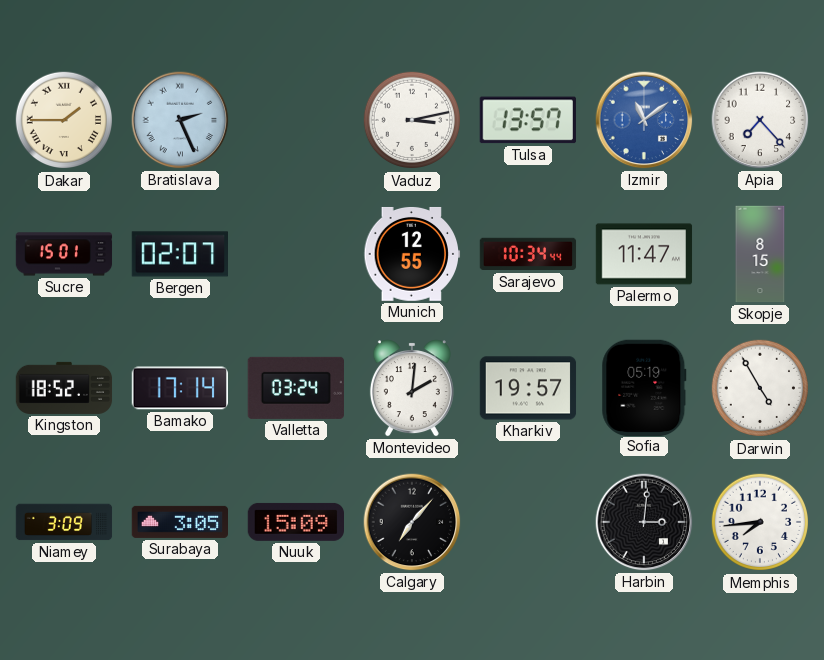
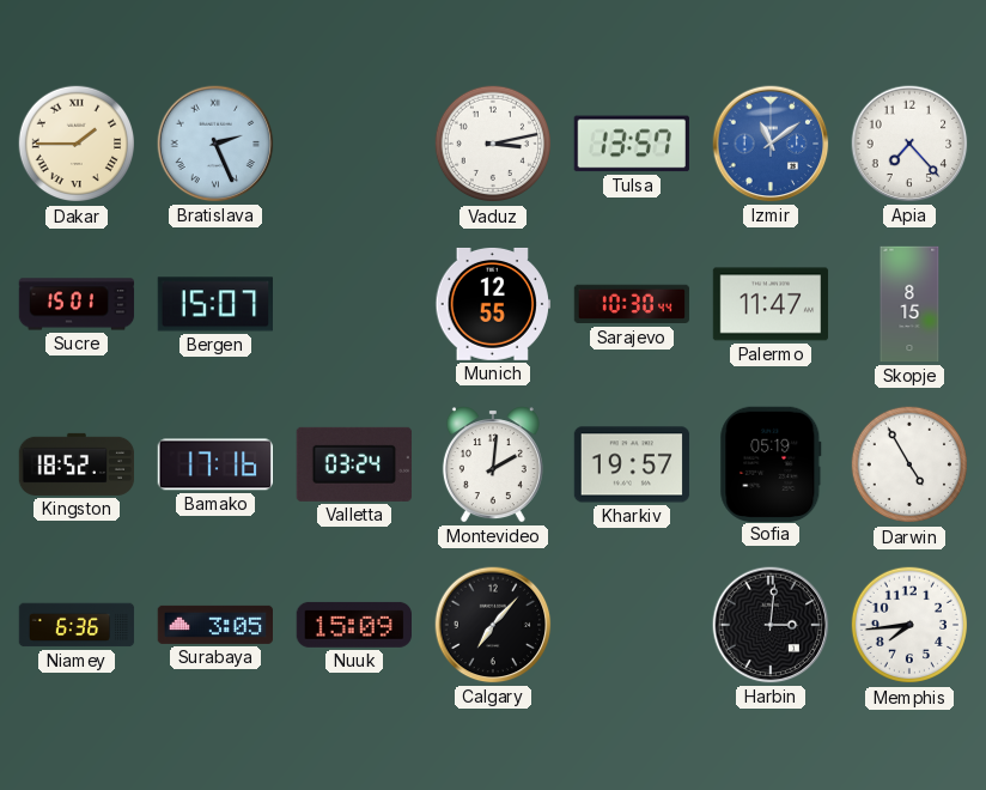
Bergen: 02:07 -> 15:07
Sarajevo: 10:34 -> 10:30
Bamako: 17:14 -> 17:16
Niamey: 3:09 -> 6:36
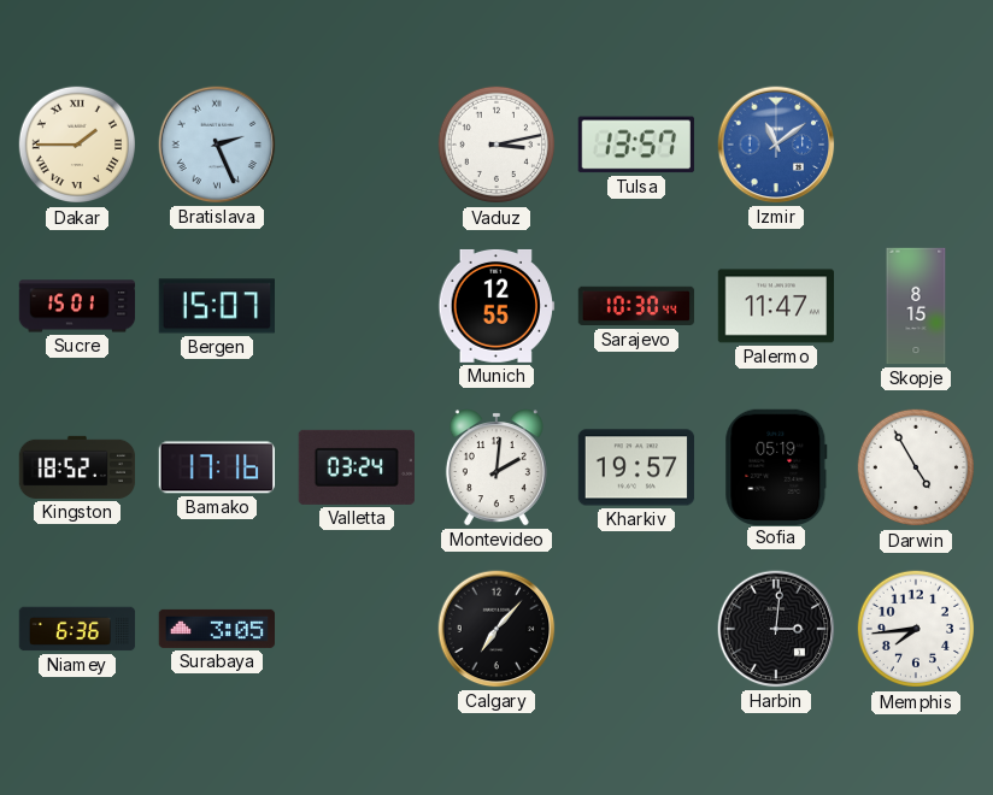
Apia: 7:23 -> none
Nuuk: 15:09 -> none
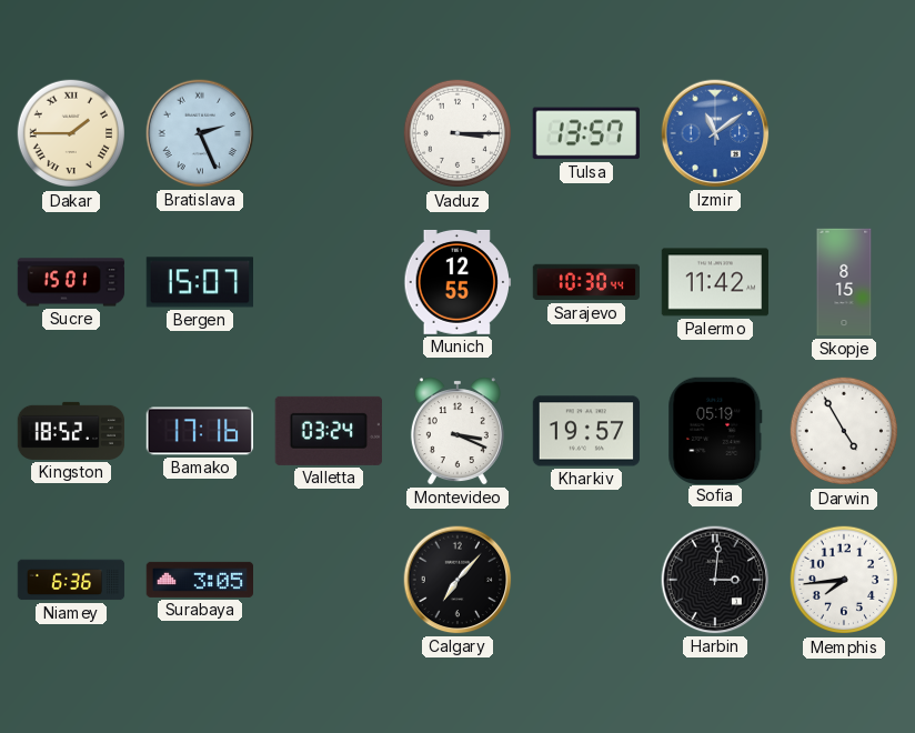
Vaduz: 3:13 -> 3:15
Palermo: 11:47 -> 11:42
Montevideo: 2:01 -> 3:19
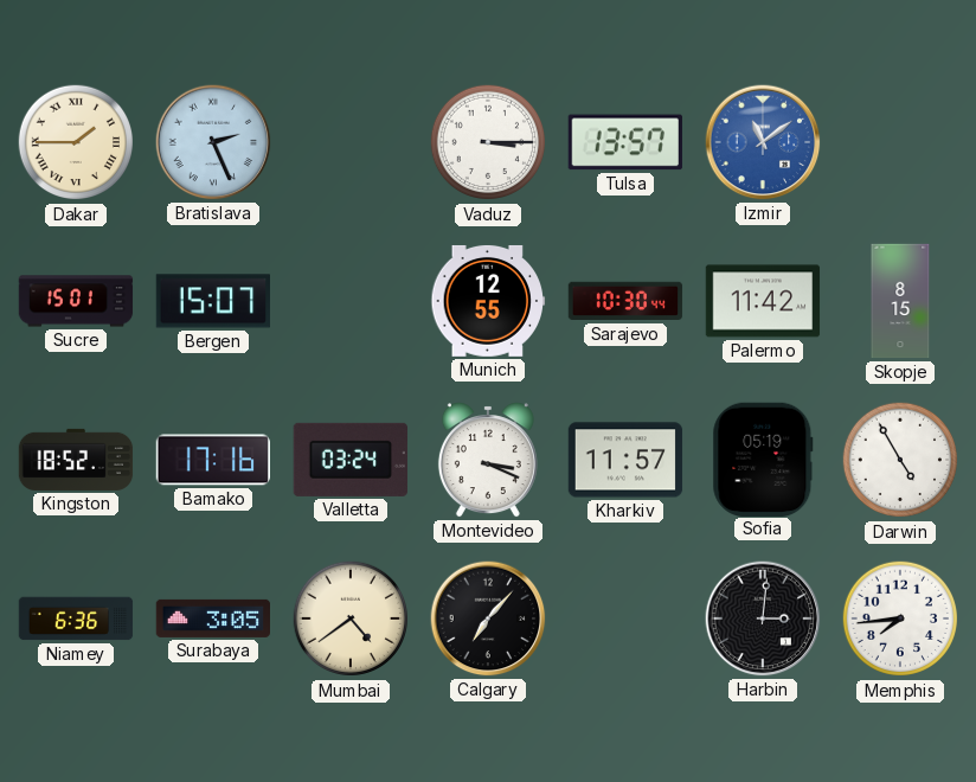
Kharkiv: 19:57 -> 11:57
Mumbai: none -> 4:39
